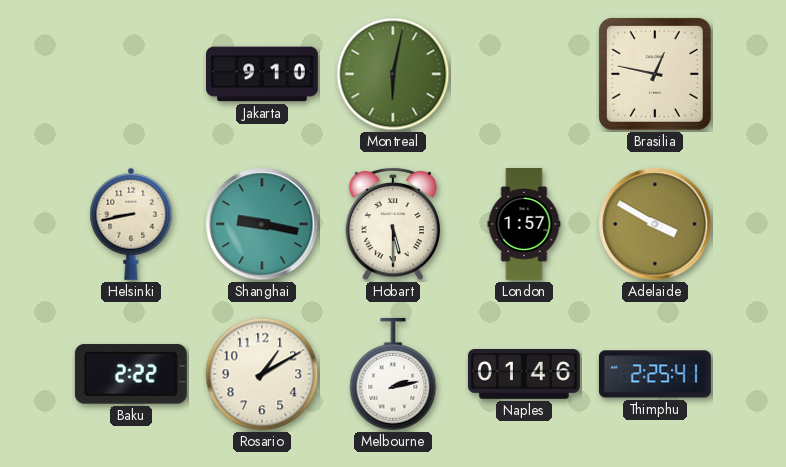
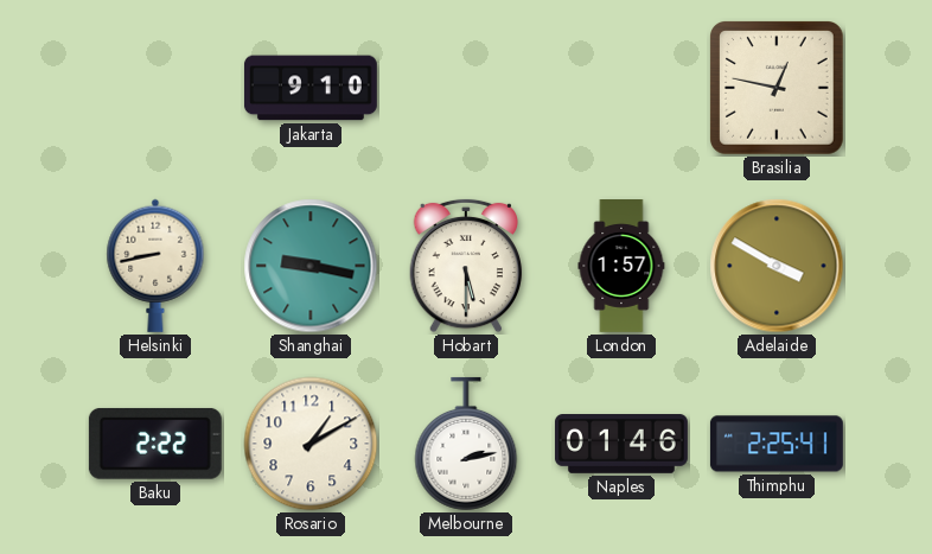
Montreal: 6:02 -> none
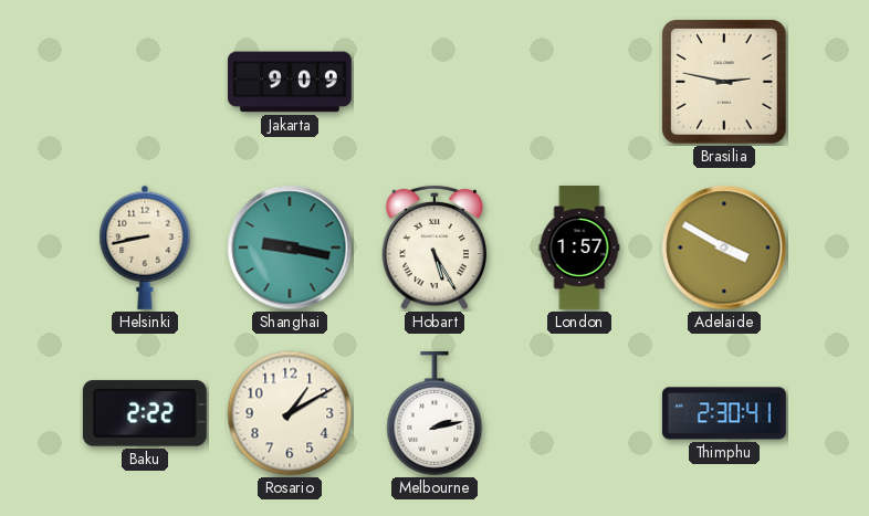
Jakarta: 9:10 -> 9:09
Brasilia: 12:47 -> 2:47
Hobart: 5:30 -> 5:25
Naples: 01:46 -> none
Thimphu: 2:25 -> 2:30
